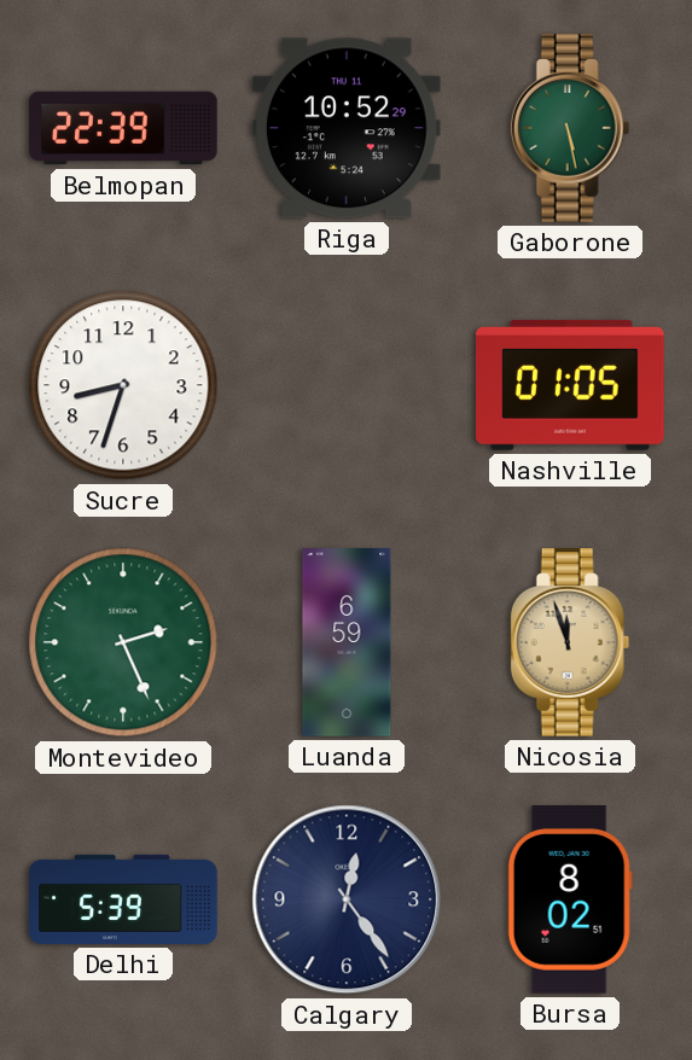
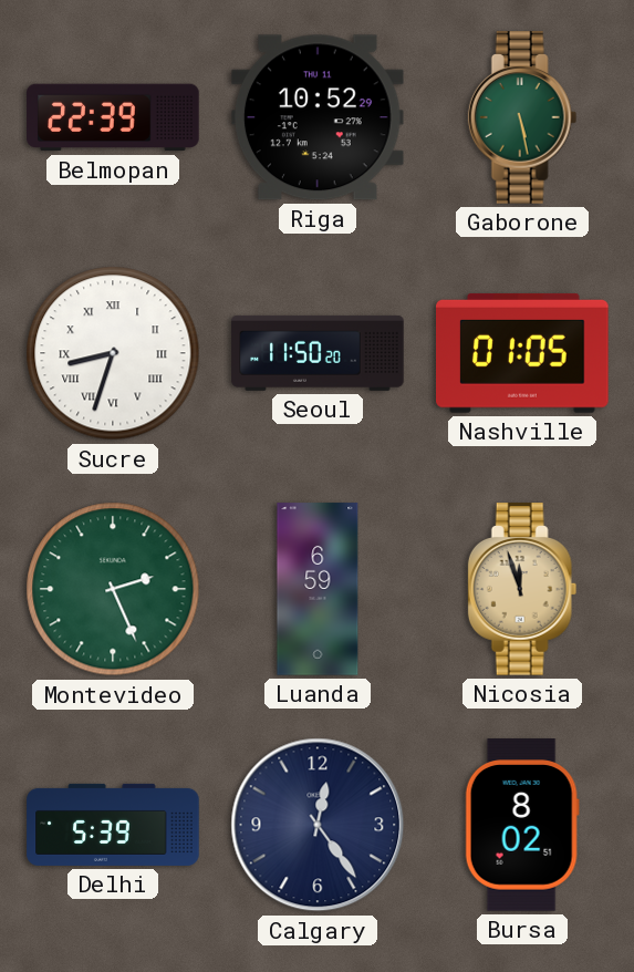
Sucre numerals: Arabic -> Roman
Seoul: none -> 11:50
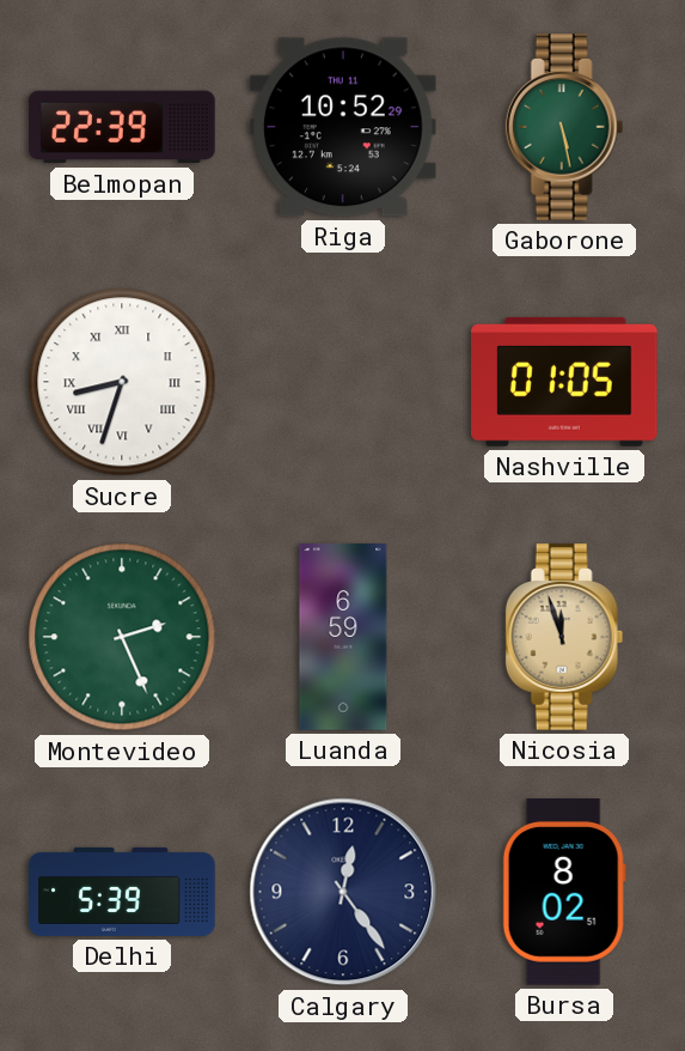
Seoul: 11:50 -> none
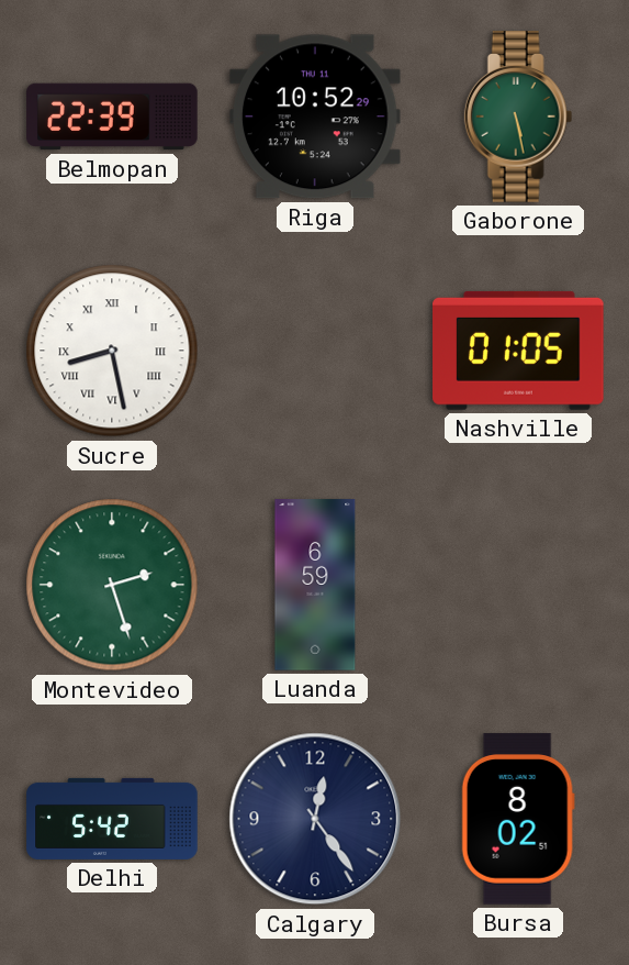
Sucre: 8:33 -> 8:28
Montevideo: 2:26 -> 2:27
Nicosia: 11:57 -> none
Delhi: 5:39 -> 5:42
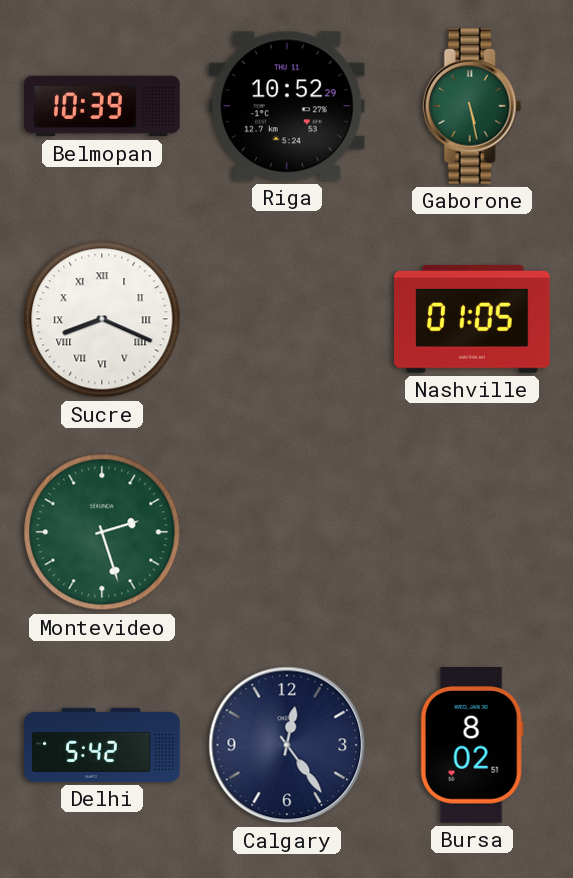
Belmopan: 22:39 -> 10:39
Sucre: 8:28 -> 8:19
Luanda: 6:59 -> none
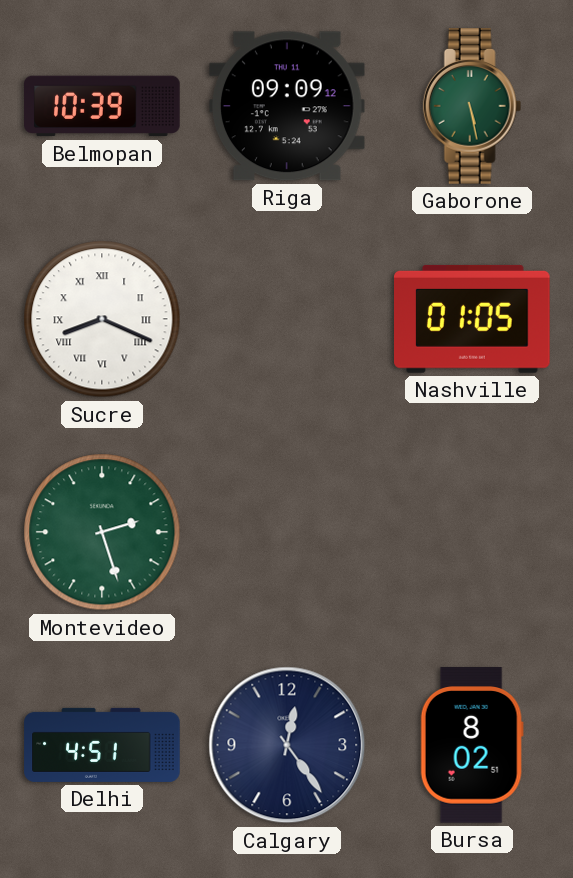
Riga: 10:52 -> 09:09
Delhi: 5:42 -> 4:51
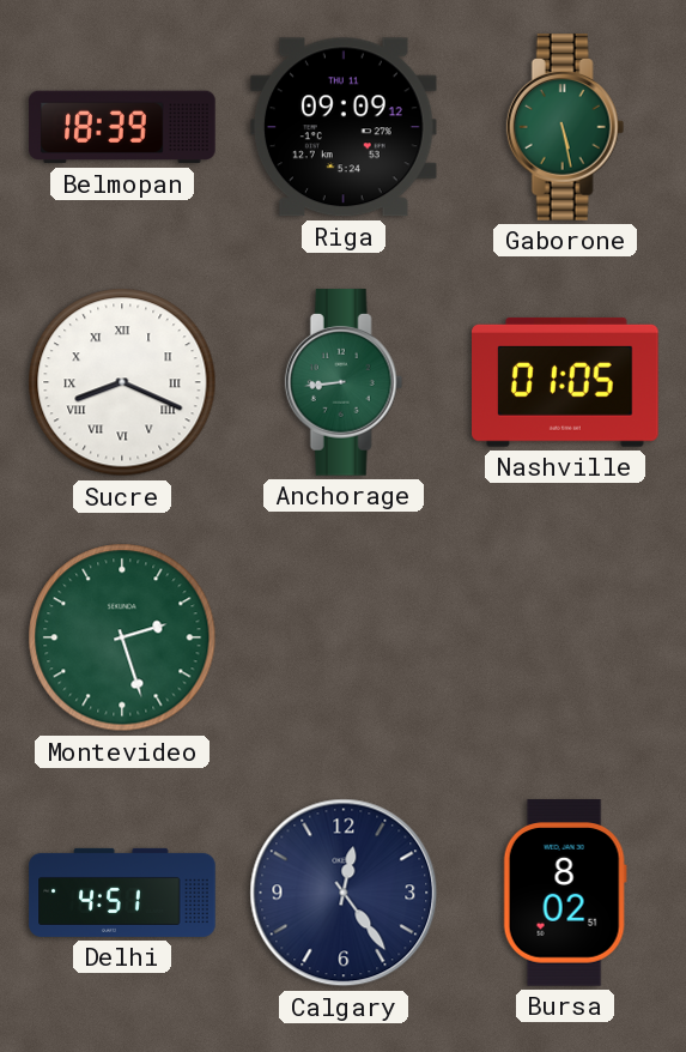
Belmopan: 10:39 -> 18:39
Anchorage: none -> 8:44
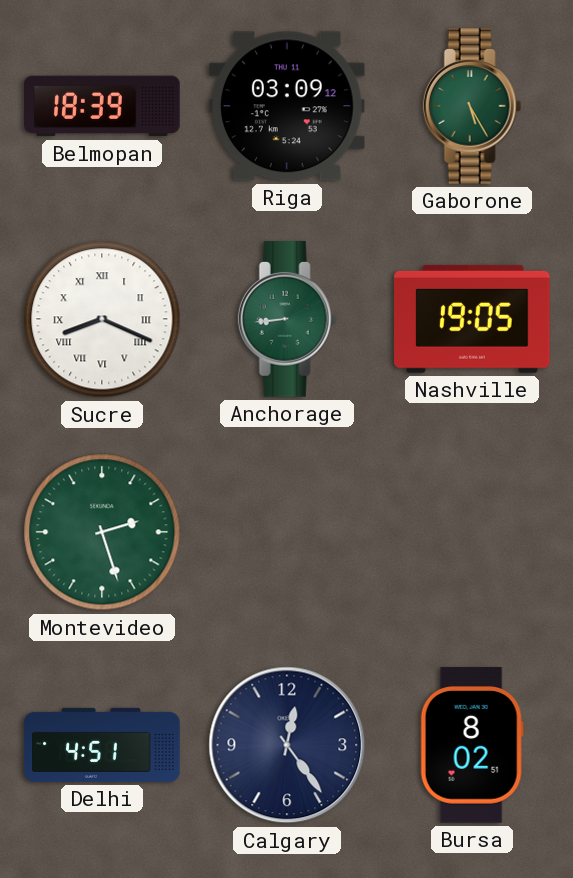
Riga: 09:09 -> 03:09
Gaborone: 5:28 -> 5:25
Nashville: 01:05 -> 19:05
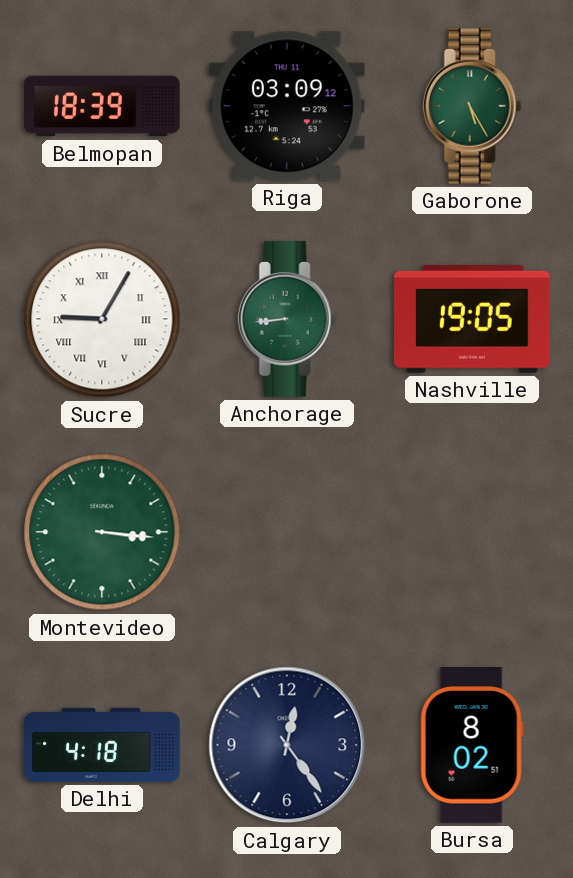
Sucre: 8:19 -> 9:05
Montevideo: 2:27 -> 3:16
Delhi: 4:51 -> 4:18
